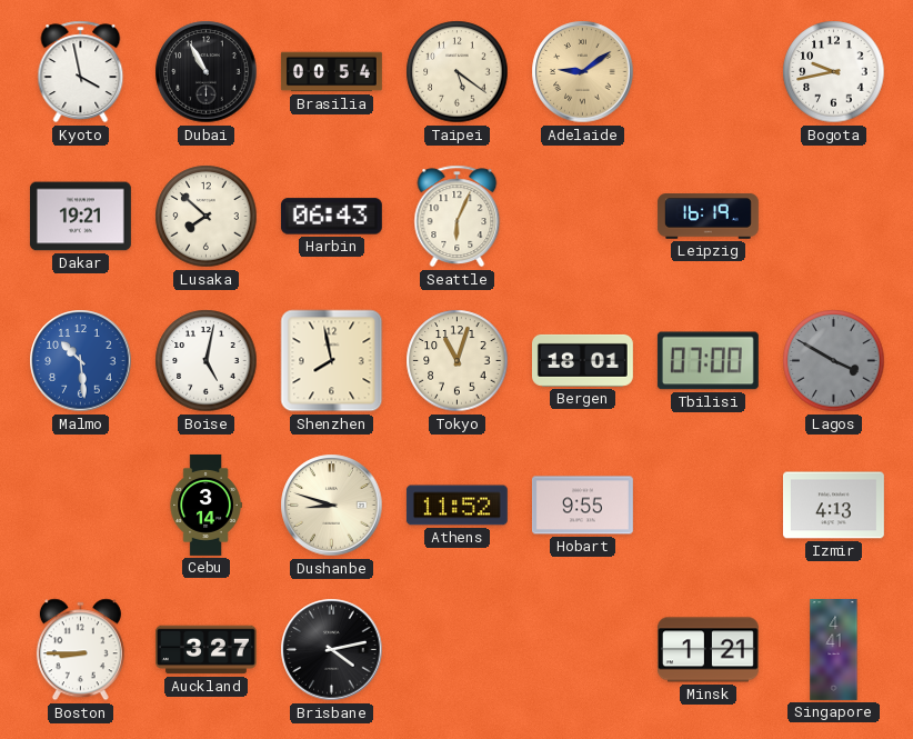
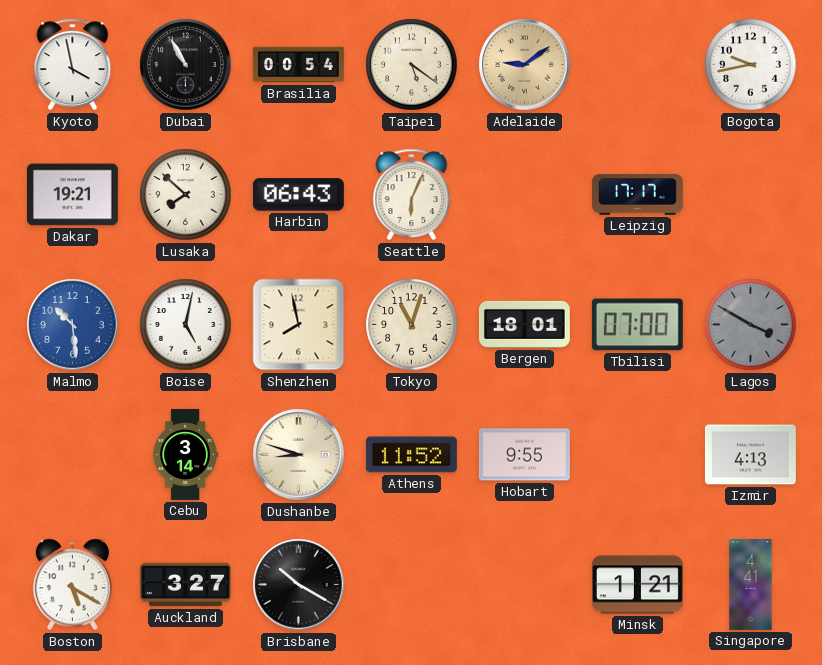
Leipzig: 16:19 -> 17:17
Boston: 8:45 -> 5:20
Brisbane: 4:13 -> 10:20
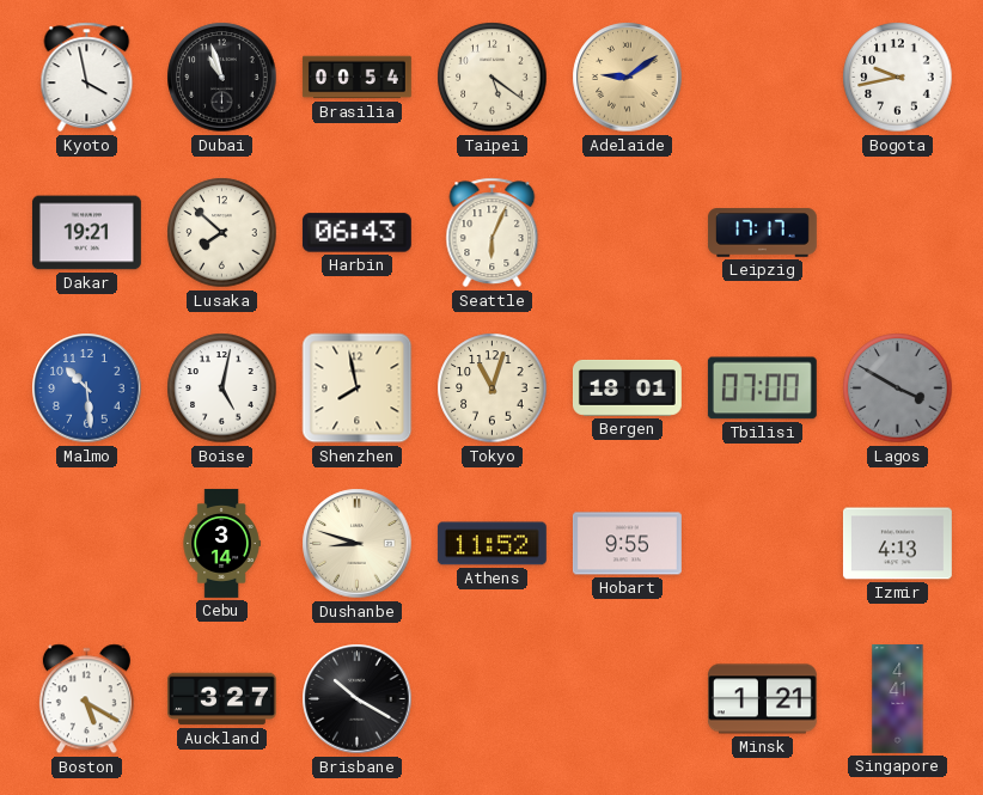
Dubai: 10:55 -> 10:57
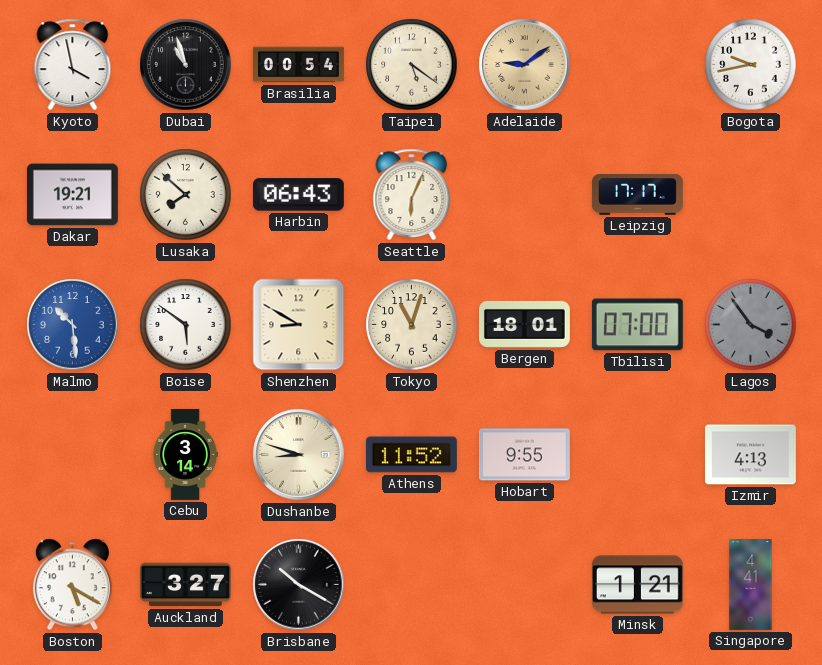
Boise: 5:02 -> 5:51
Shenzhen: 7:58 -> 8:50
Lagos: 3:50 -> 3:54
